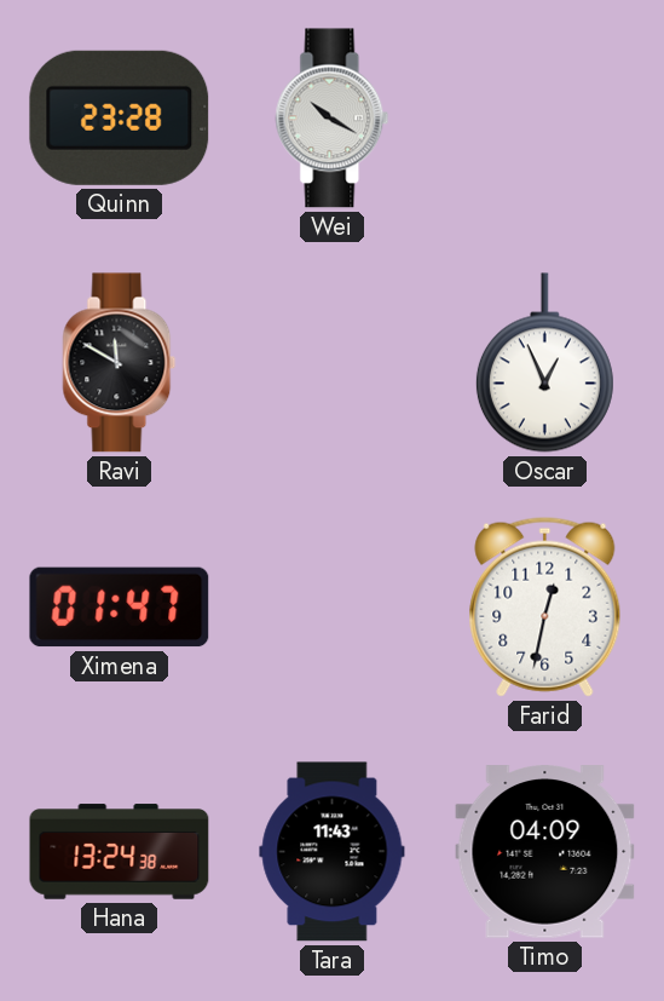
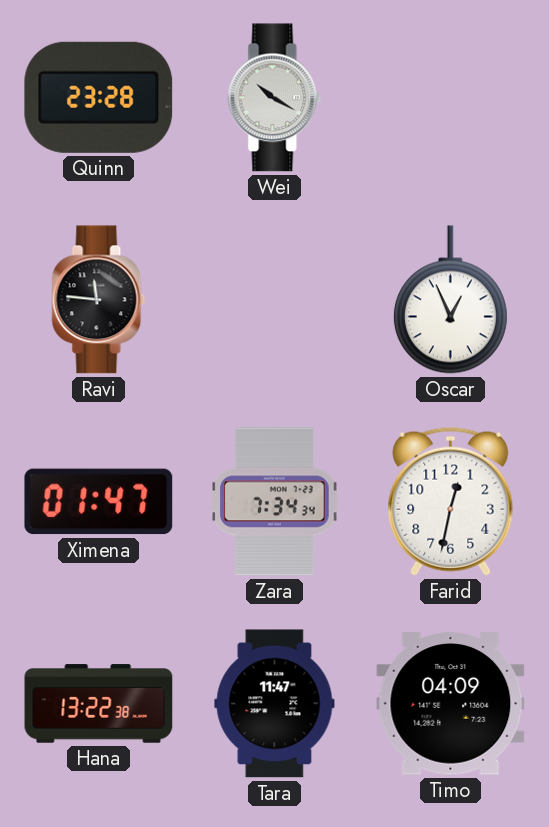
Ravi: 11:50 -> 11:46
Zara: none -> 7:34
Hana: 13:24 -> 13:22
Tara: 11:43 -> 11:47
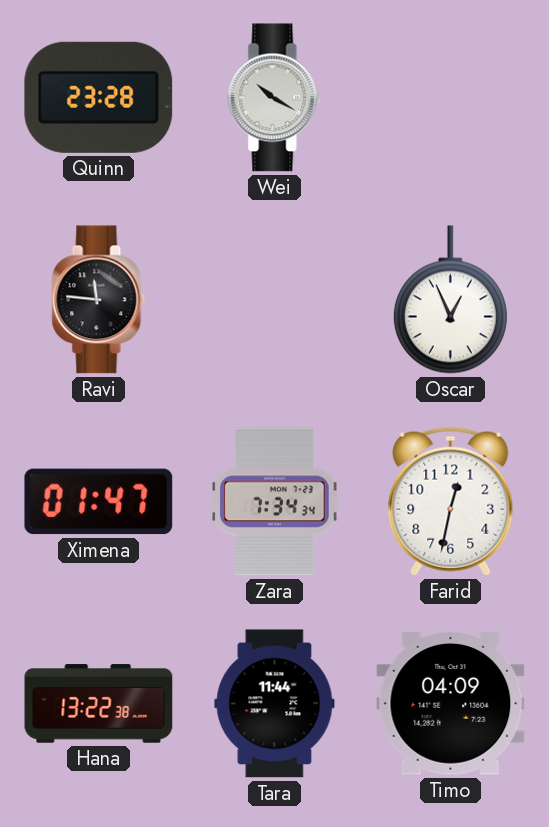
Tara: 11:47 -> 11:44
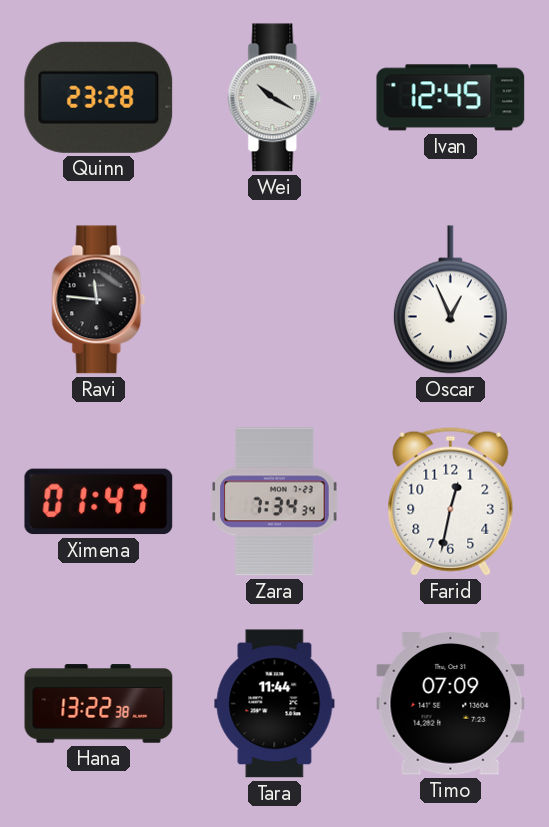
Ivan: none -> 12:45
Timo: 04:09 -> 07:09
